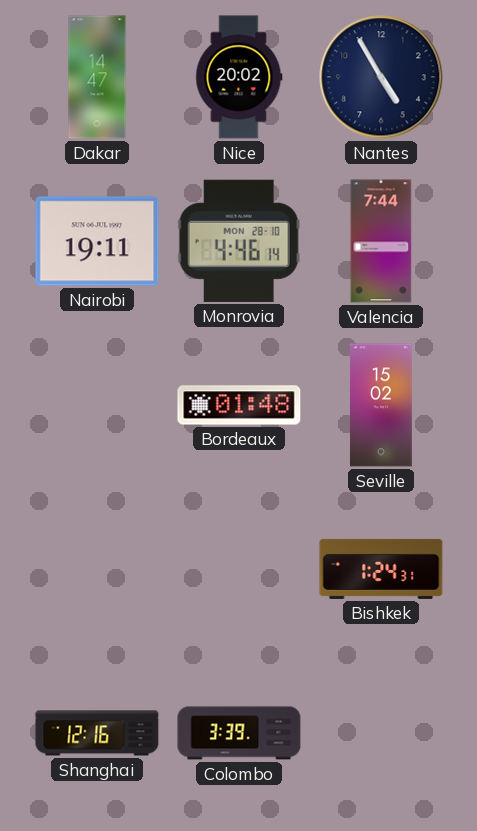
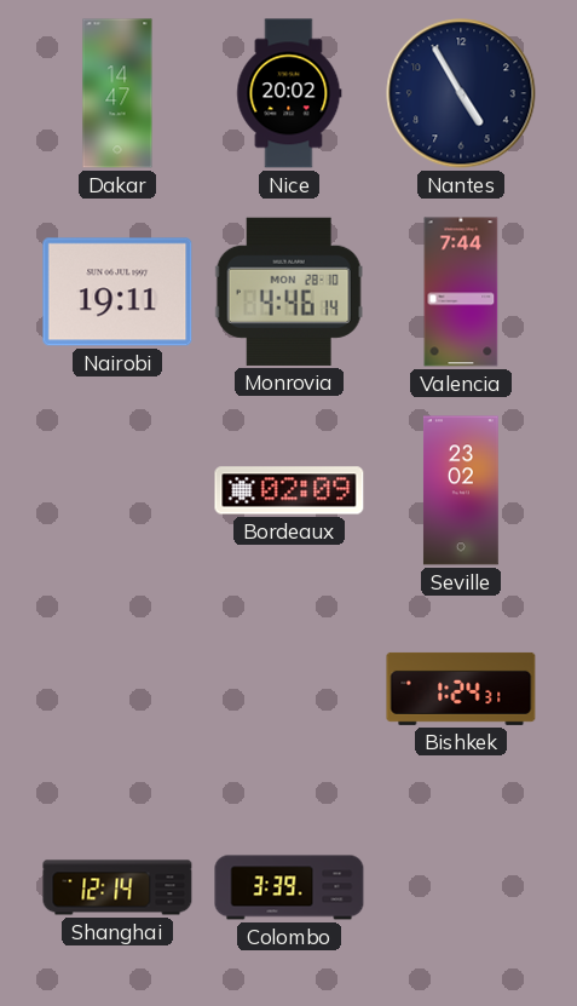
Bordeaux: 01:48 -> 02:09
Seville: 15:02 -> 23:02
Shanghai: 12:16 -> 12:14
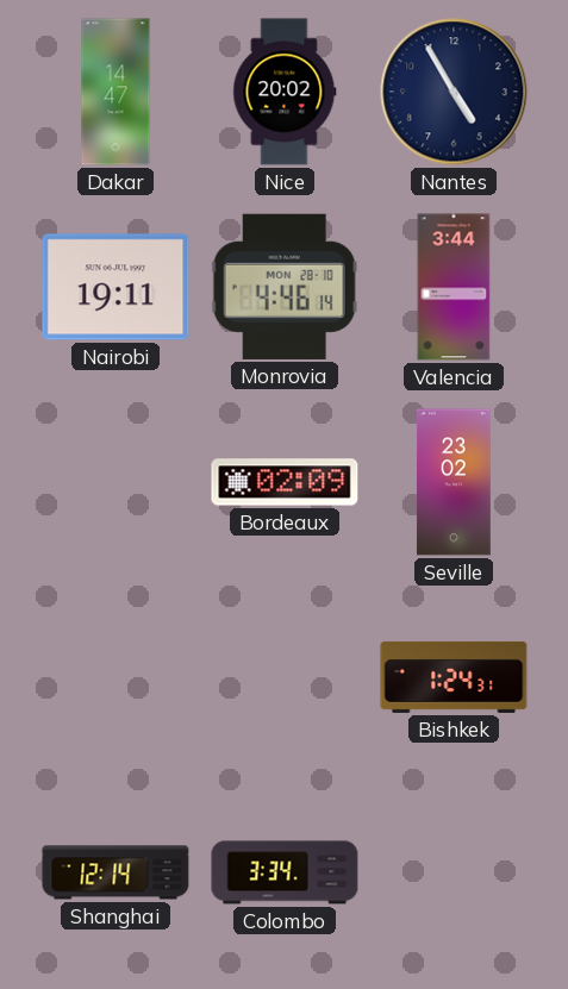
Valencia: 7:44 -> 3:44
Colombo: 3:39 -> 3:34
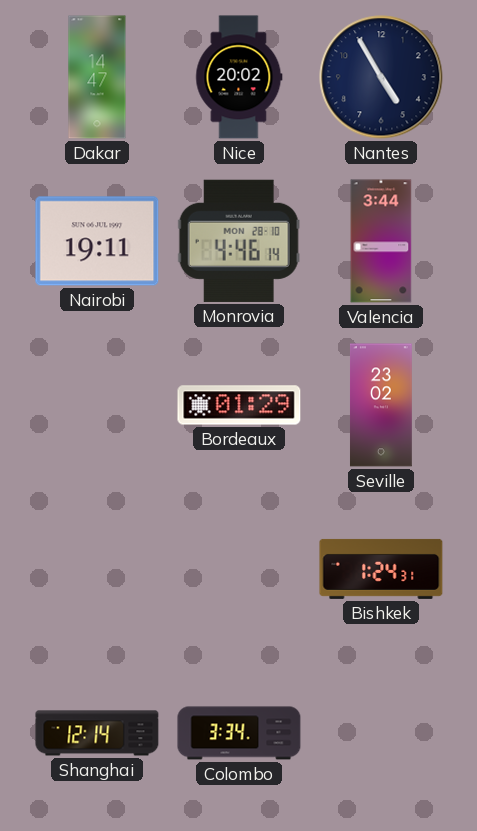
Bordeaux: 02:09 -> 01:29
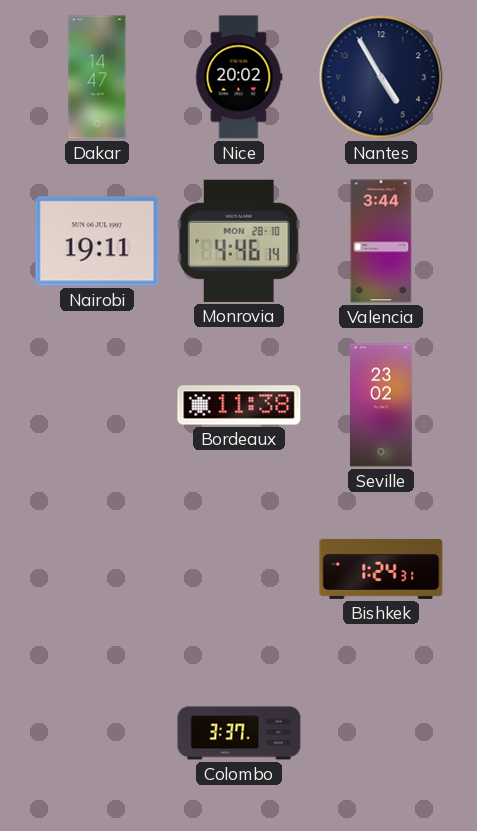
Bordeaux: 01:29 -> 11:38
Shanghai: 12:14 -> none
Colombo: 3:34 -> 3:37
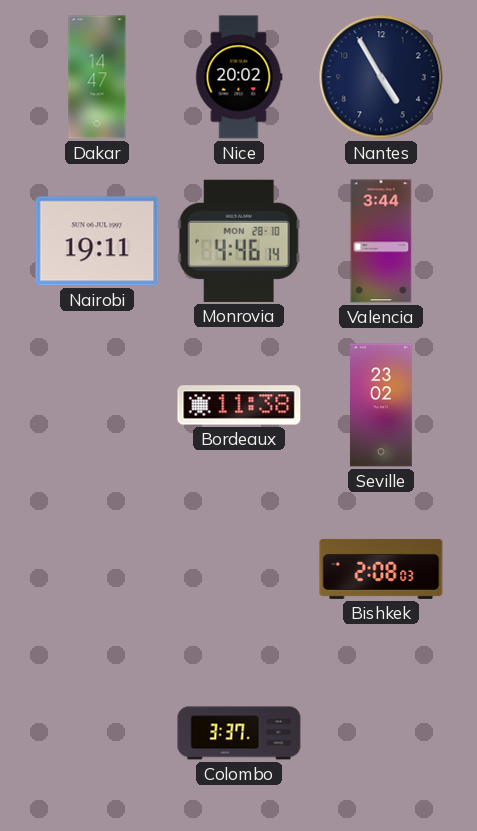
Bishkek: 1:24 -> 2:08
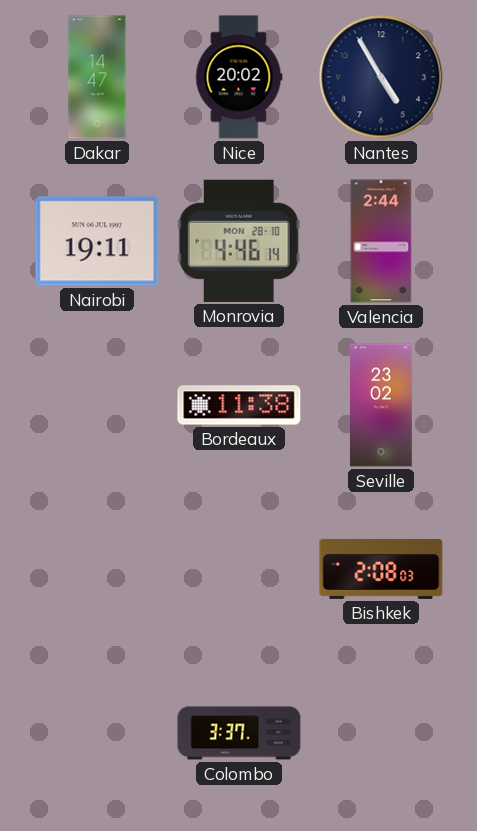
Valencia: 3:44 -> 2:44
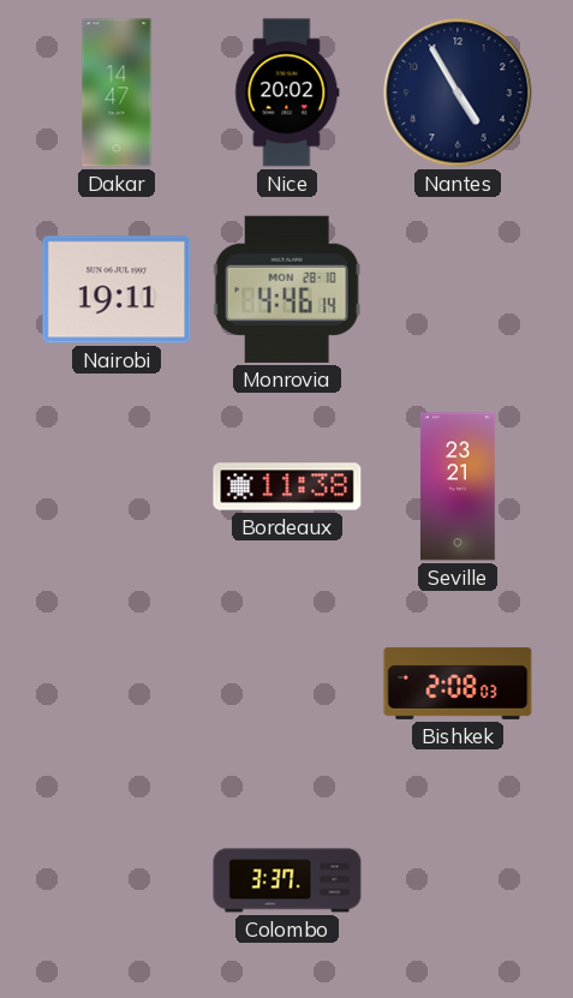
Valencia: 2:44 -> none
Seville: 23:02 -> 23:21
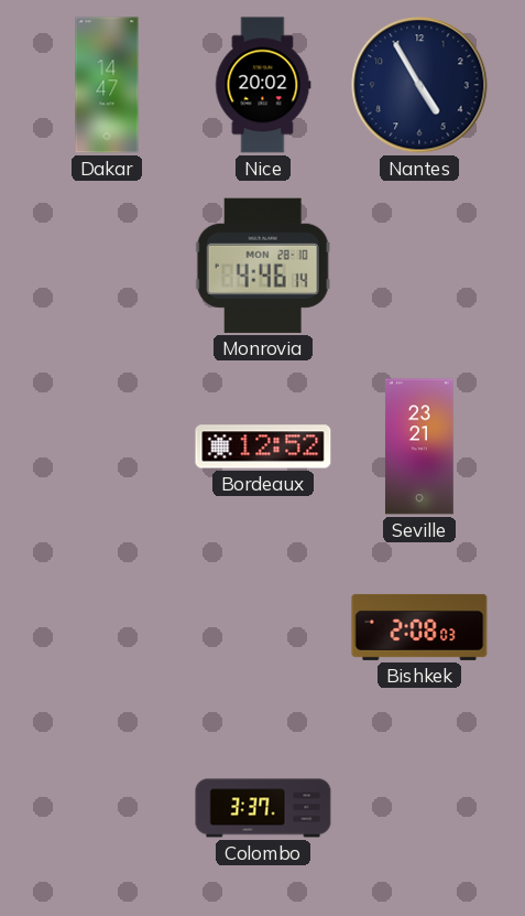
Nairobi: 19:11 -> none
Bordeaux: 11:38 -> 12:52
